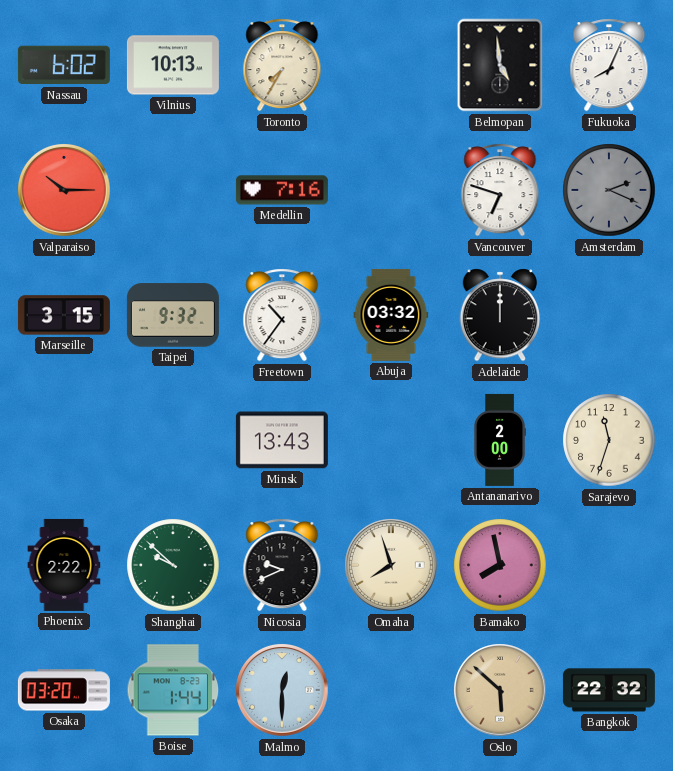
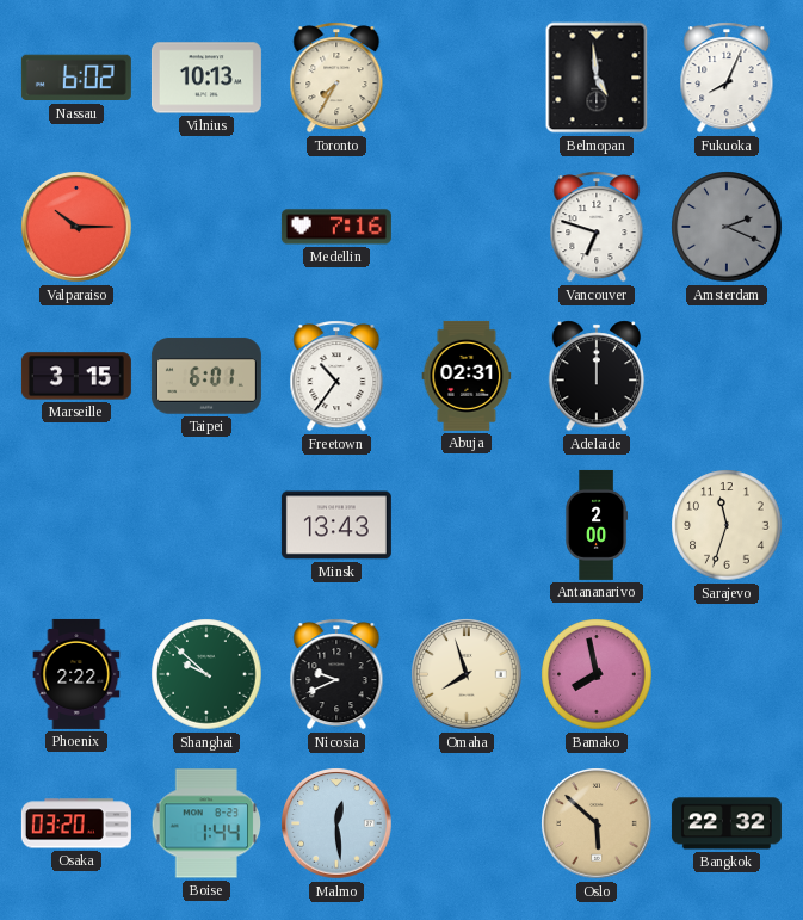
Taipei: 9:32 -> 6:01
Abuja: 03:32 -> 02:31
Malmo: 12:30 -> 12:29
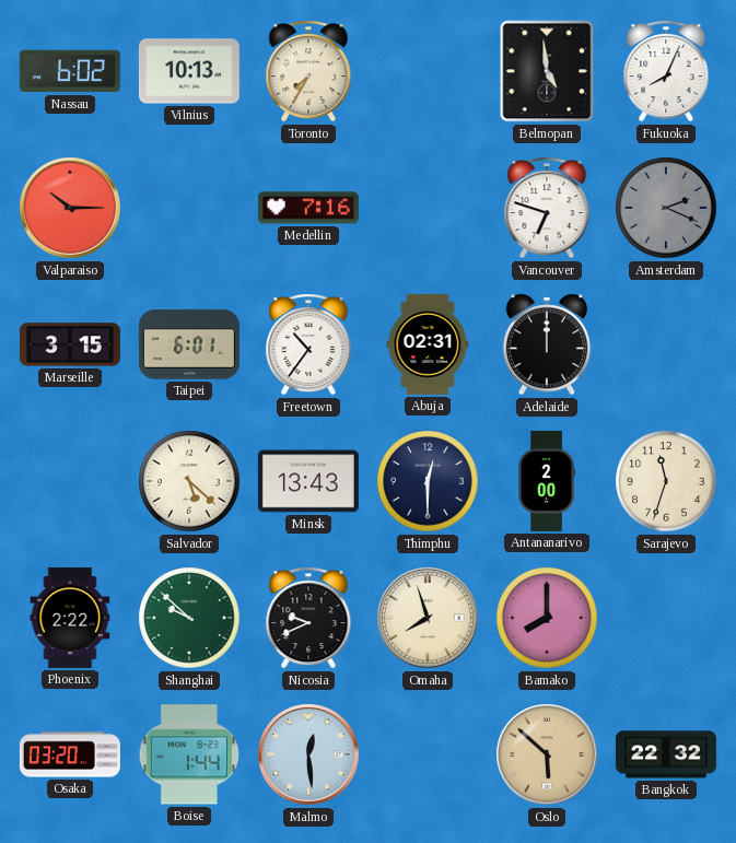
Salvador: none -> 5:22
Thimphu: none -> 12:30
Bamako: 7:58 -> 8:00
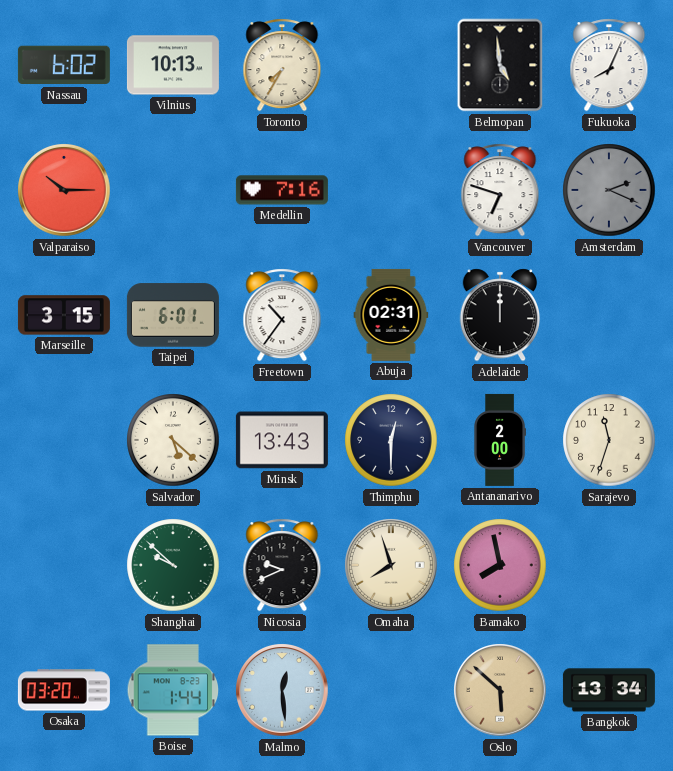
Phoenix: 2:22 -> none
Bamako: 8:00 -> 7:58
Bangkok: 22:32 -> 13:34
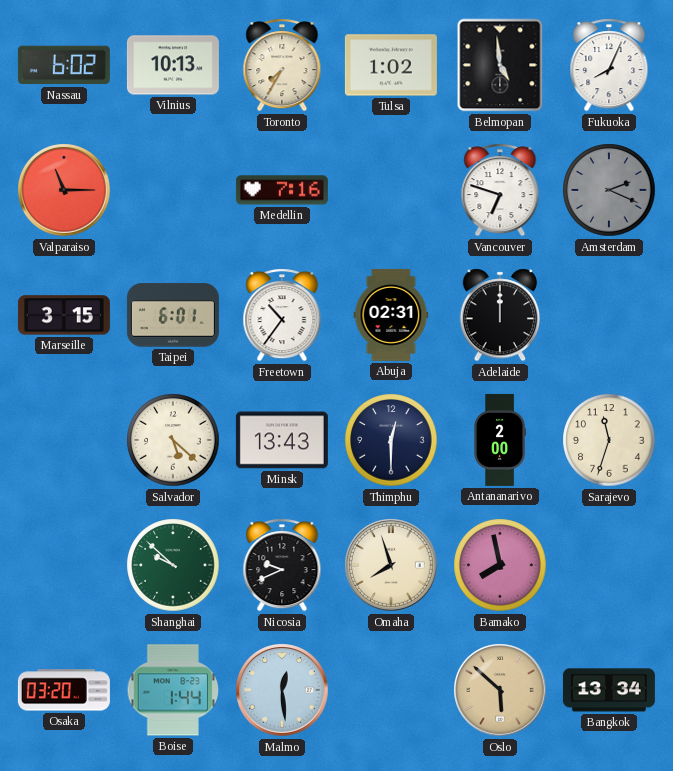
Tulsa: none -> 1:02
Valparaiso: 10:15 -> 11:15
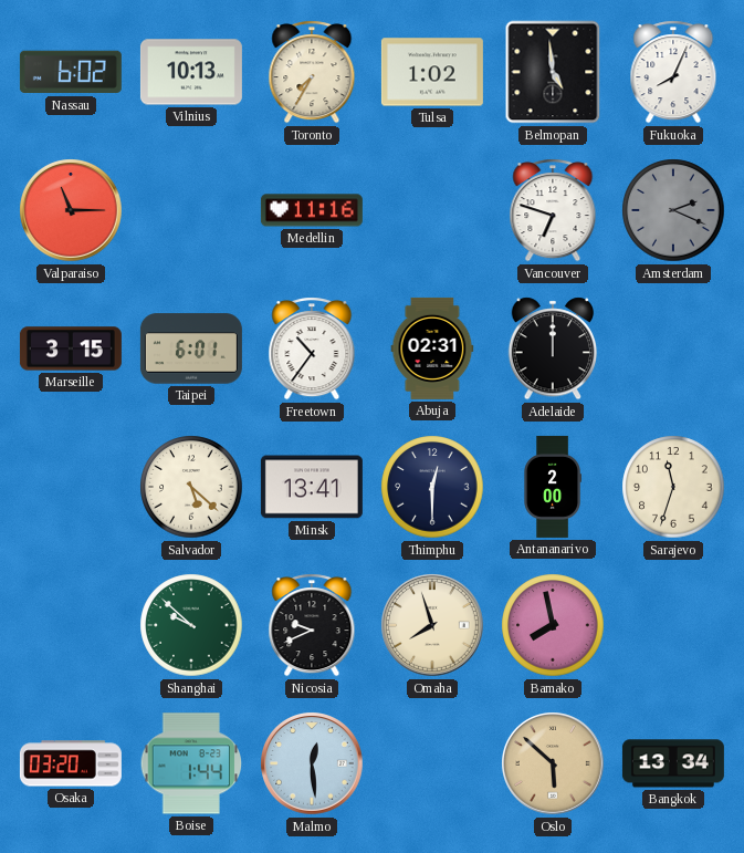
Medellin: 7:16 -> 11:16
Minsk: 13:43 -> 13:41
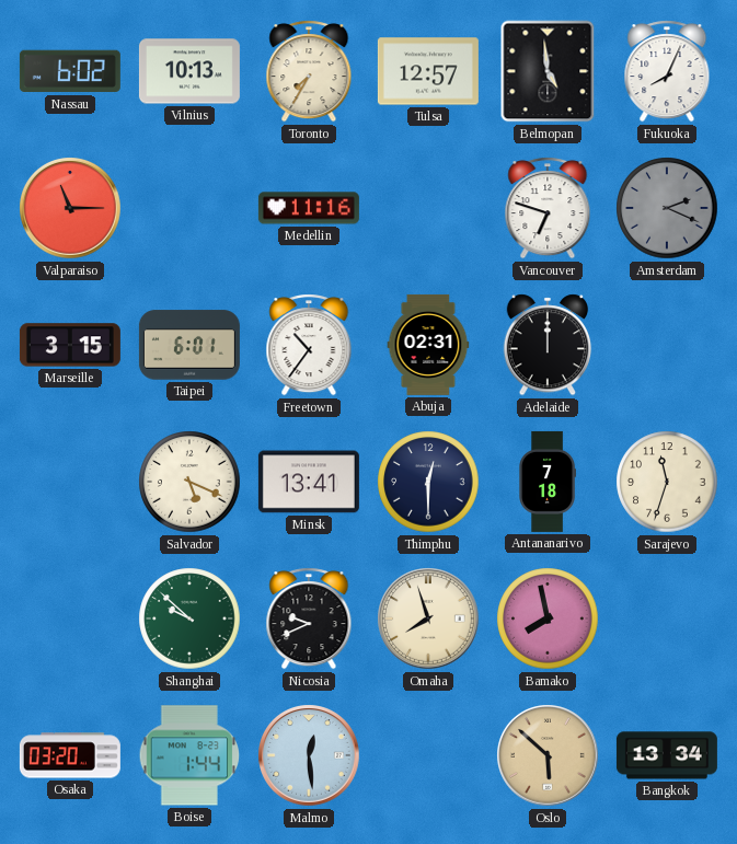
Tulsa: 1:02 -> 12:57
Salvador: 5:22 -> 5:19
Antananarivo: 2:00 -> 7:18
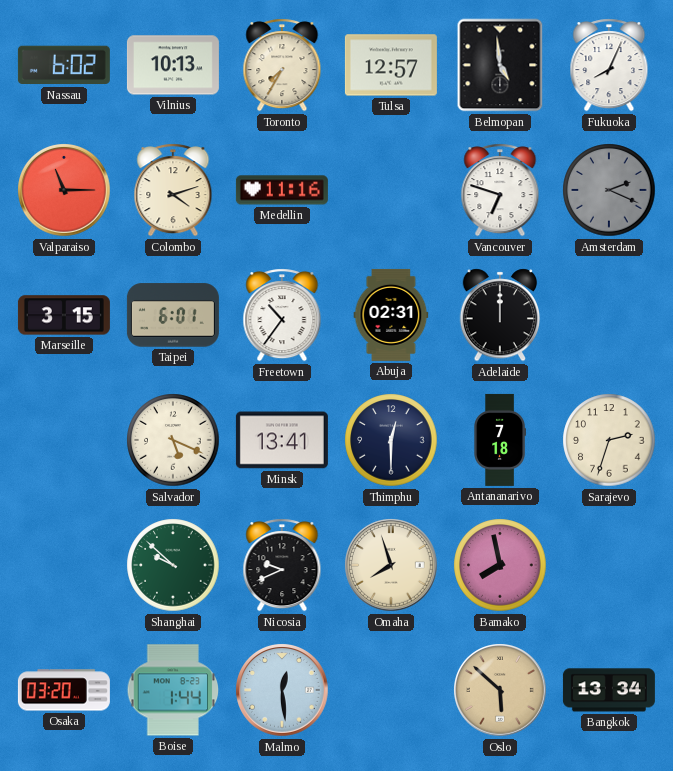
Colombo: none -> 4:12
Sarajevo: 11:33 -> 2:33
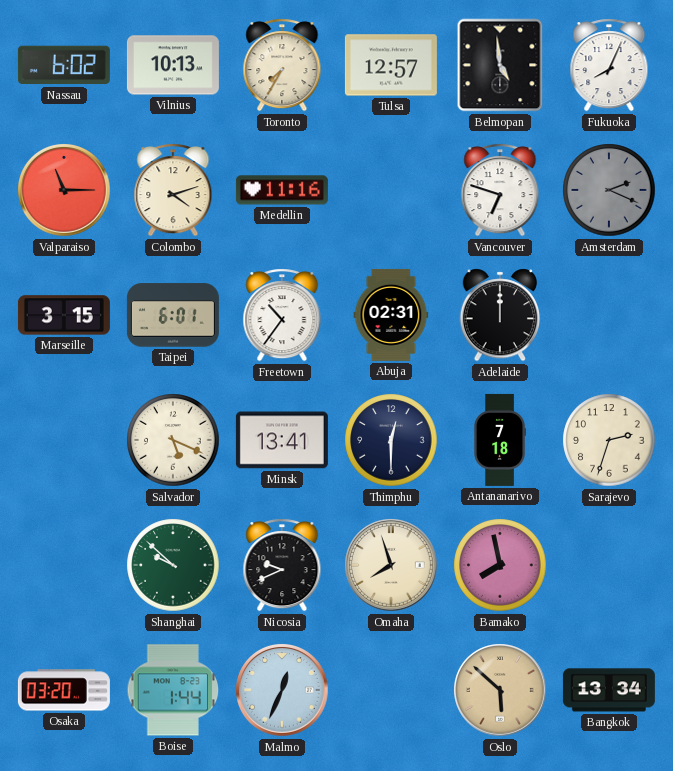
Malmo: 12:29 -> 12:34
